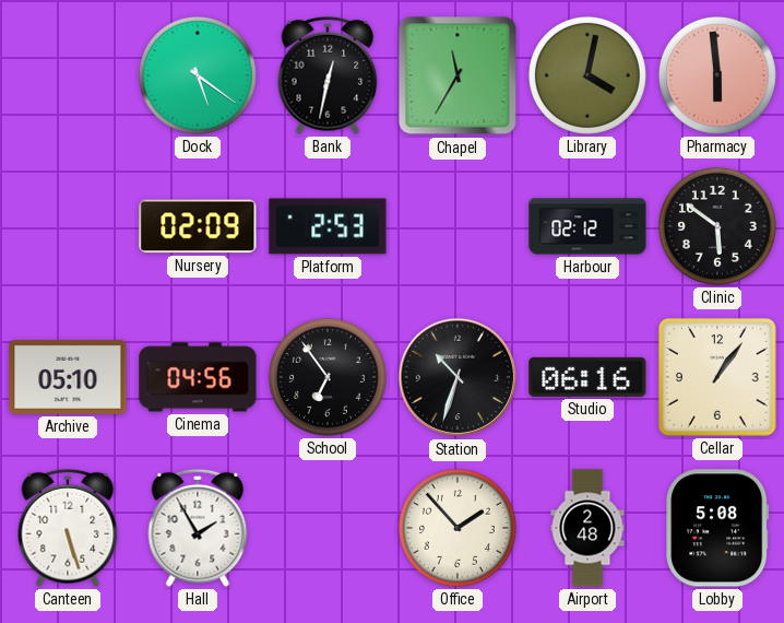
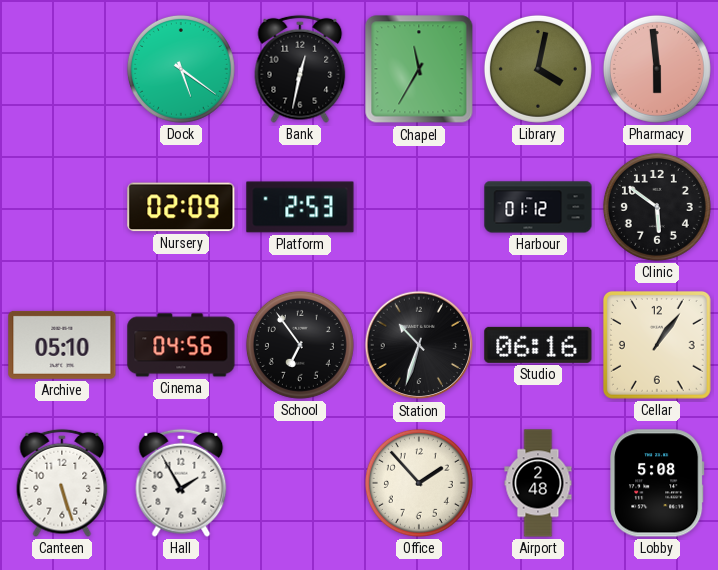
Harbour: 02:12 -> 01:12
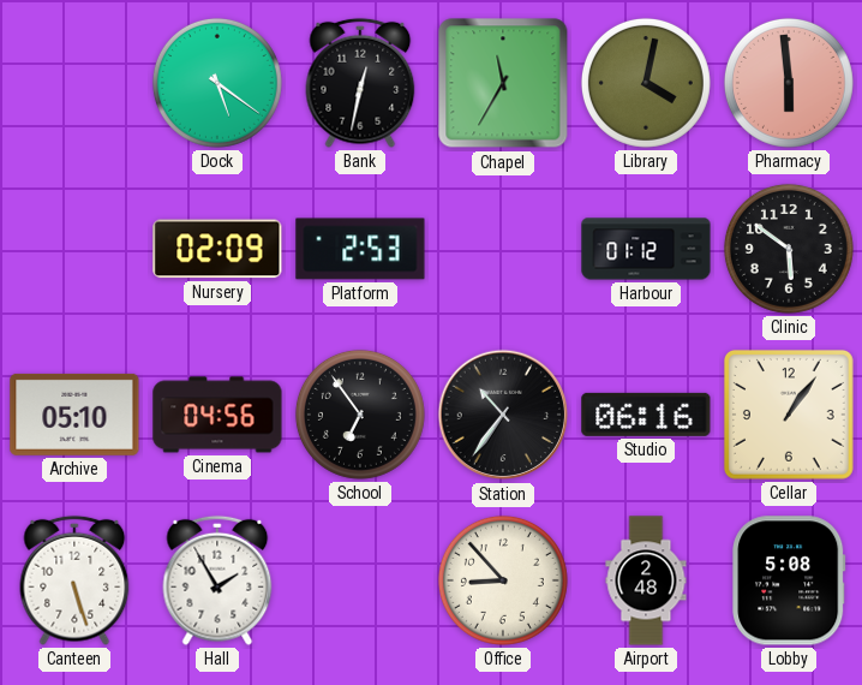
Station: 10:33 -> 10:36
Office: 1:53 -> 8:53
